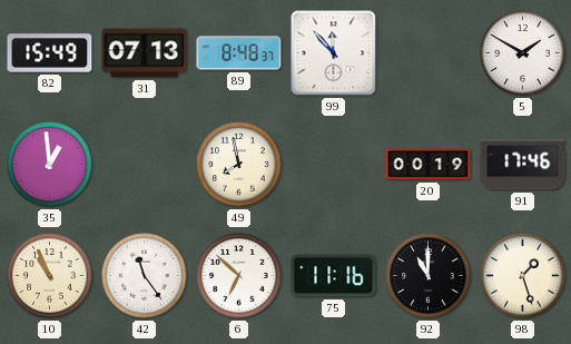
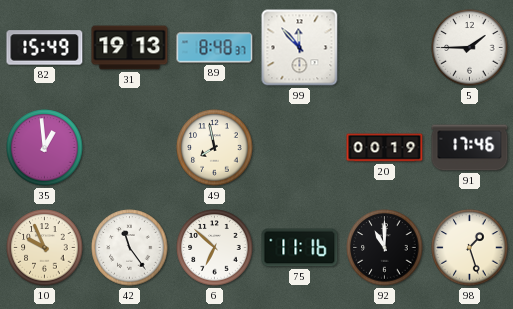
31: 07:13 -> 19:13
5: 1:50 -> 1:45
10: 10:56 -> 9:56
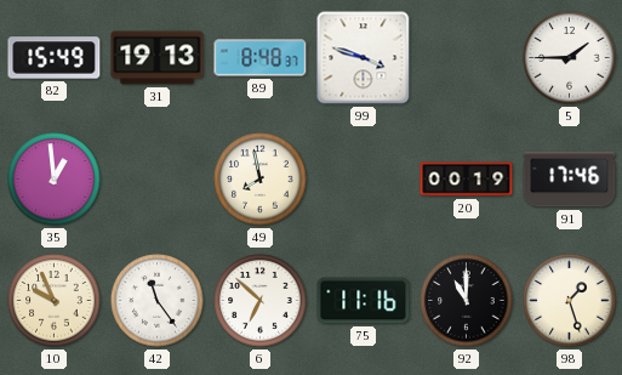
99: 11:53 -> 3:48
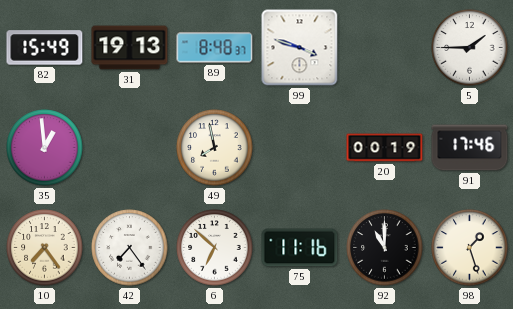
10: 9:56 -> 7:24
42: 11:24 -> 7:24
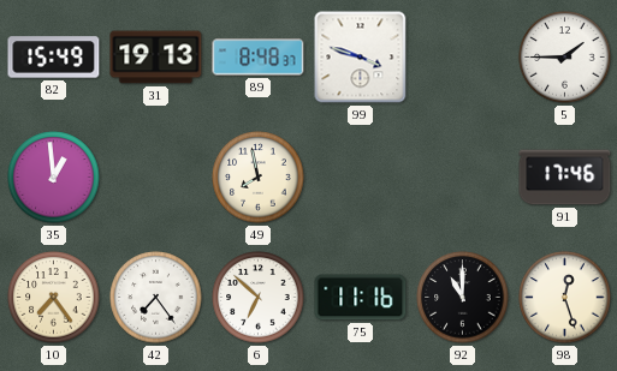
20: 00:19 -> none
98: 1:27 -> 12:27
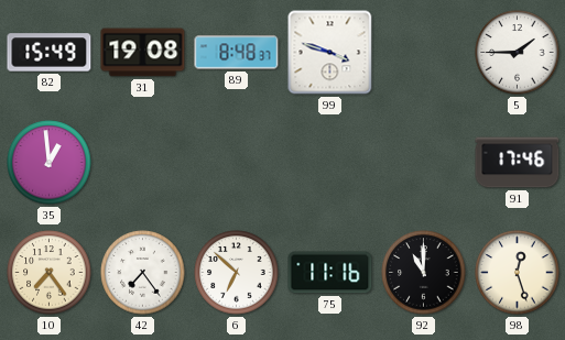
31: 19:13 -> 19:08
49: 7:58 -> none
